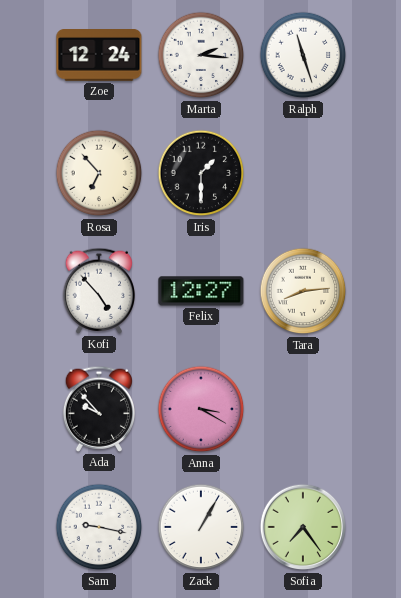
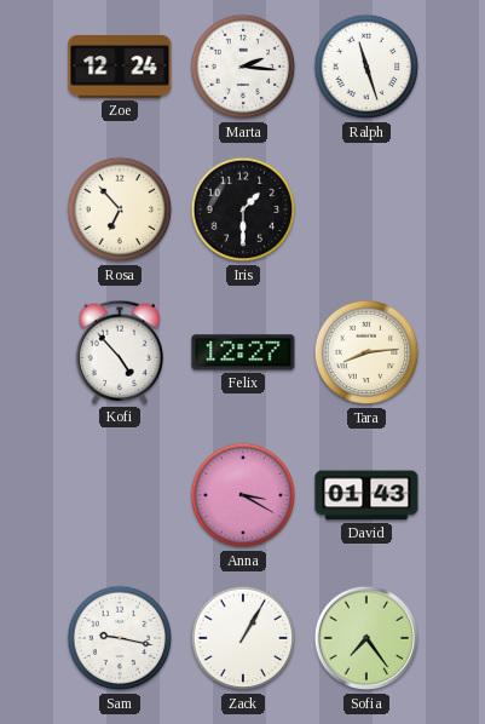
Ada: 9:53 -> none
David: none -> 01:43
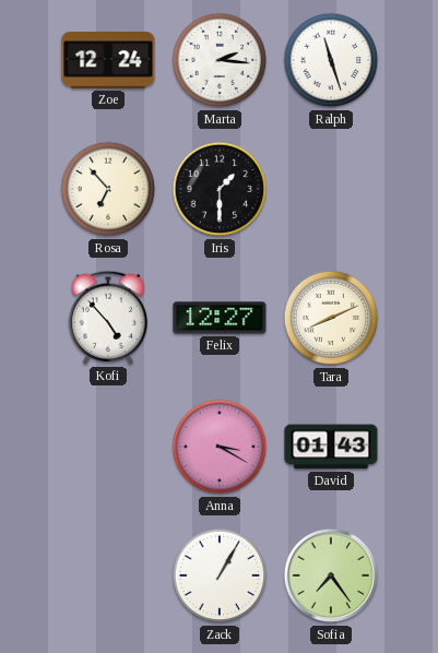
Tara: 8:14 -> 8:11
Sam: 9:17 -> none
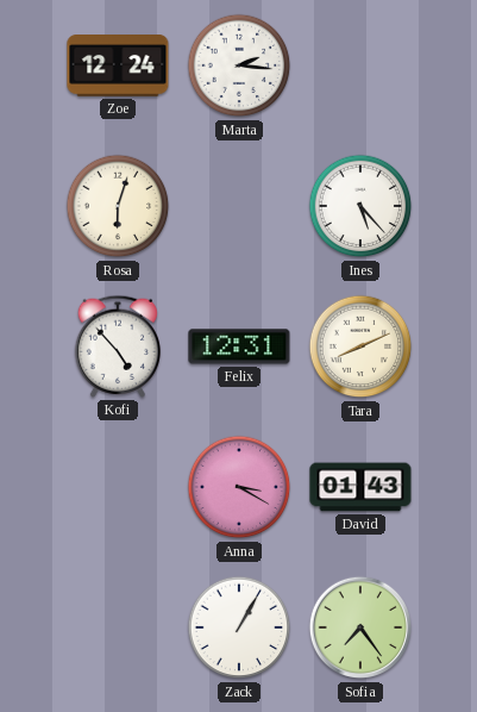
Ralph: 11:27 -> none
Rosa: 6:53 -> 6:03
Iris: 1:30 -> none
Ines: none -> 5:23
Felix: 12:27 -> 12:31
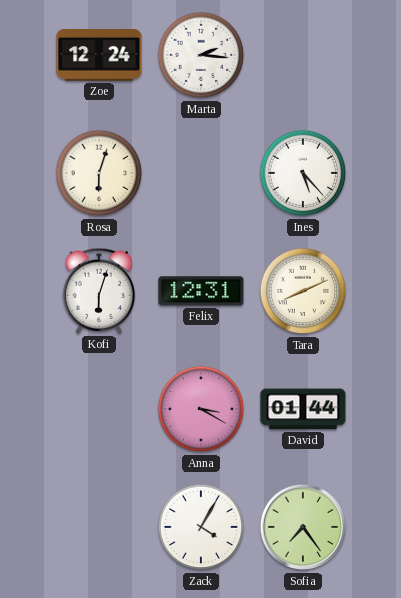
Kofi: 4:53 -> 6:03
David: 01:43 -> 01:44
Zack: 1:05 -> 4:05
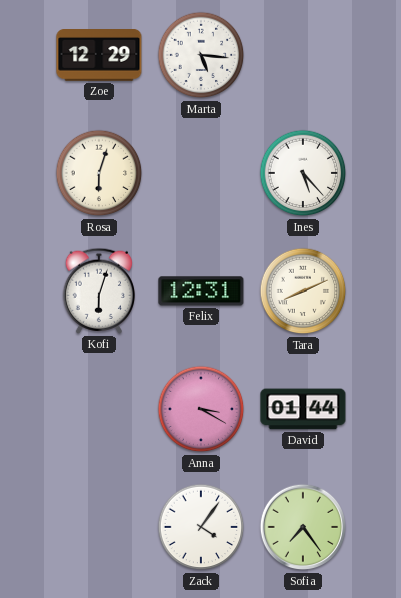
Zoe: 12:24 -> 12:29
Marta: 2:16 -> 5:16
Zack: 4:05 -> 4:06
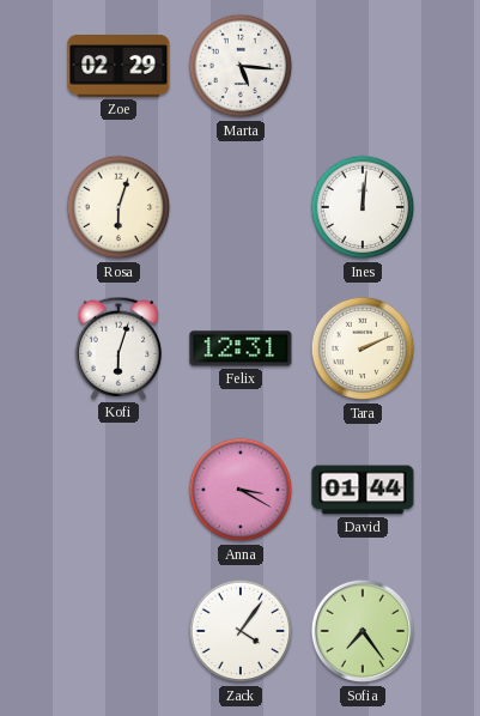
Zoe: 12:29 -> 02:29
Ines: 5:23 -> 12:01
Tara: 8:11 -> 2:11
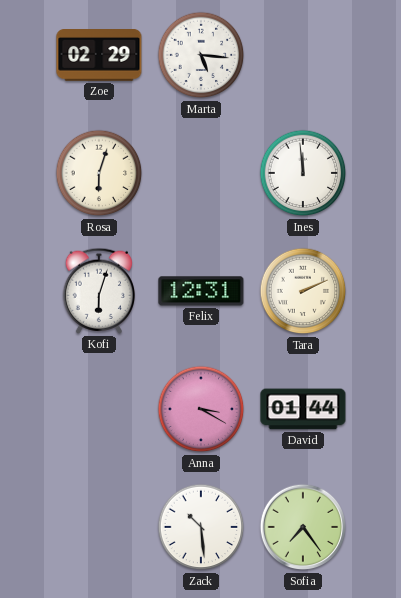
Ines: 12:01 -> 11:59
Zack: 4:06 -> 10:29
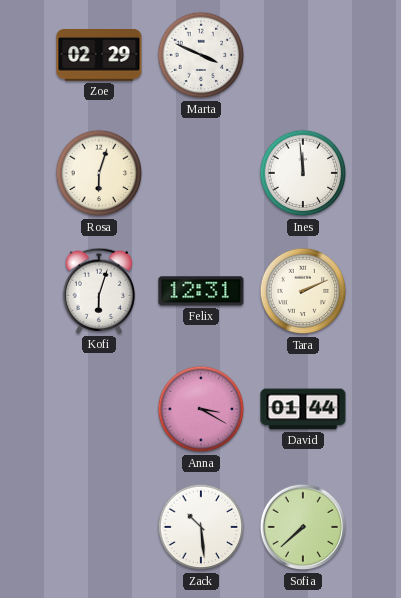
Marta: 5:16 -> 3:49
Sofia: 7:24 -> 7:38
